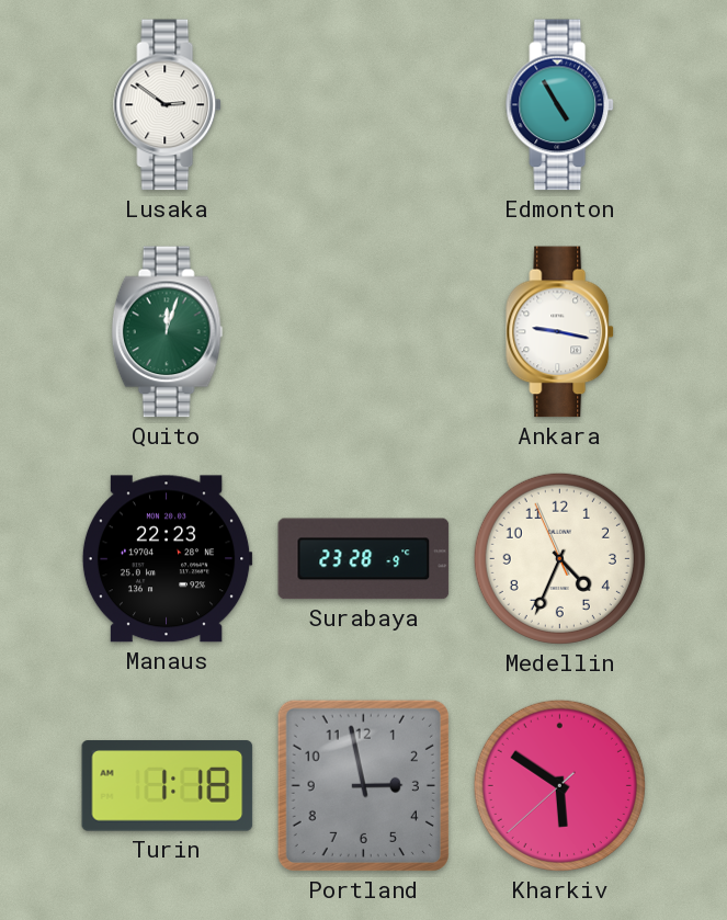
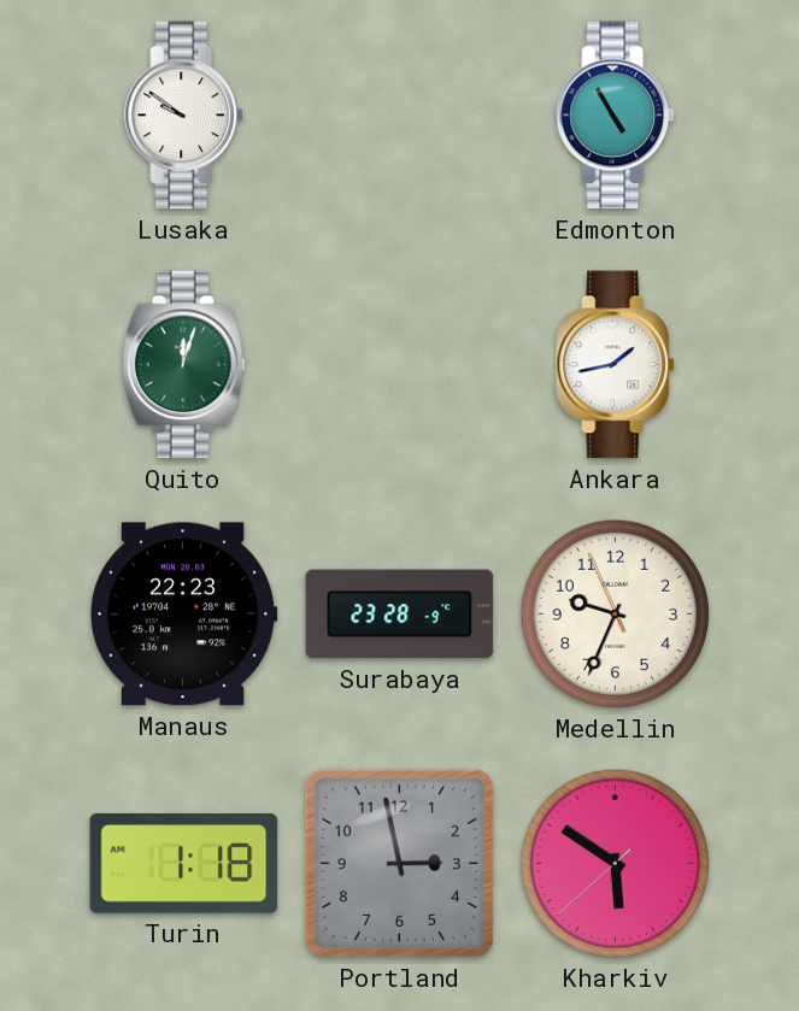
Lusaka: 2:51 -> 9:51
Ankara: 9:17 -> 1:43
Medellin: 4:33 -> 9:33
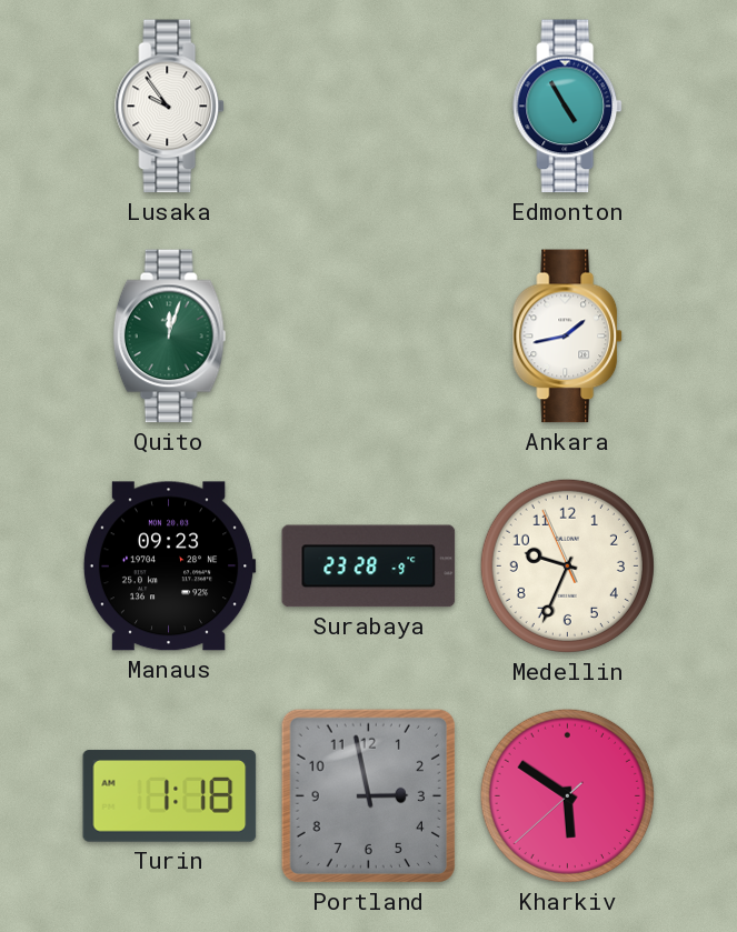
Lusaka: 9:51 -> 9:54
Manaus: 22:23 -> 09:23
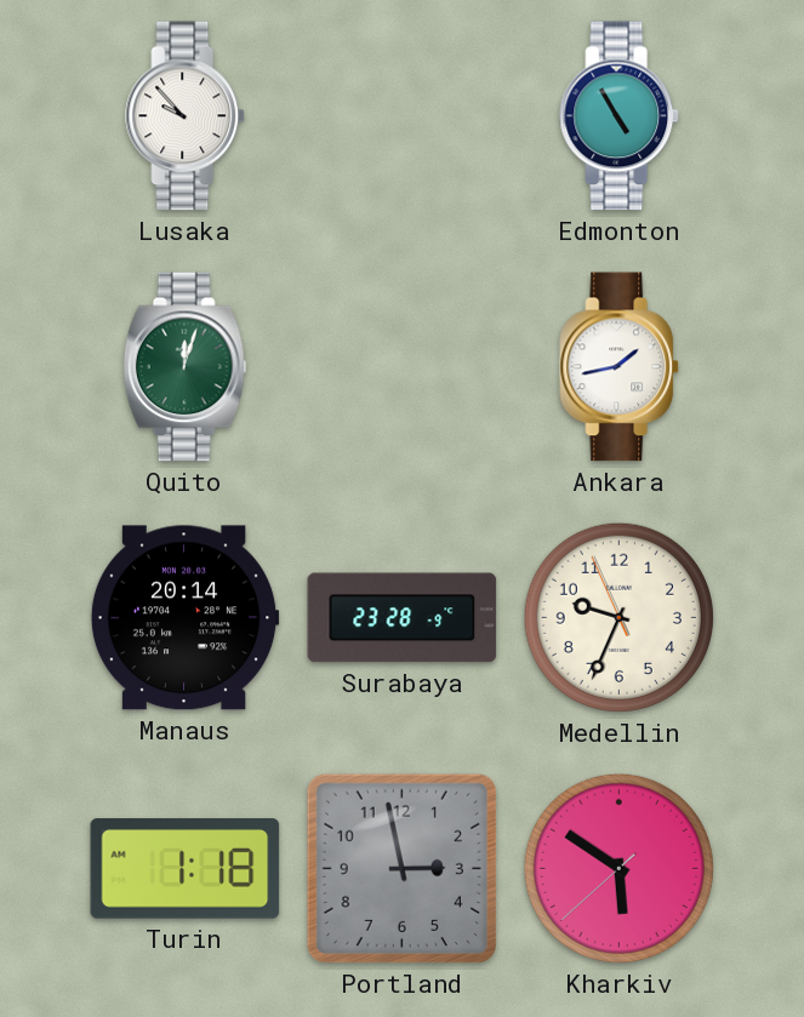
Lusaka: 9:54 -> 9:53
Manaus: 09:23 -> 20:14
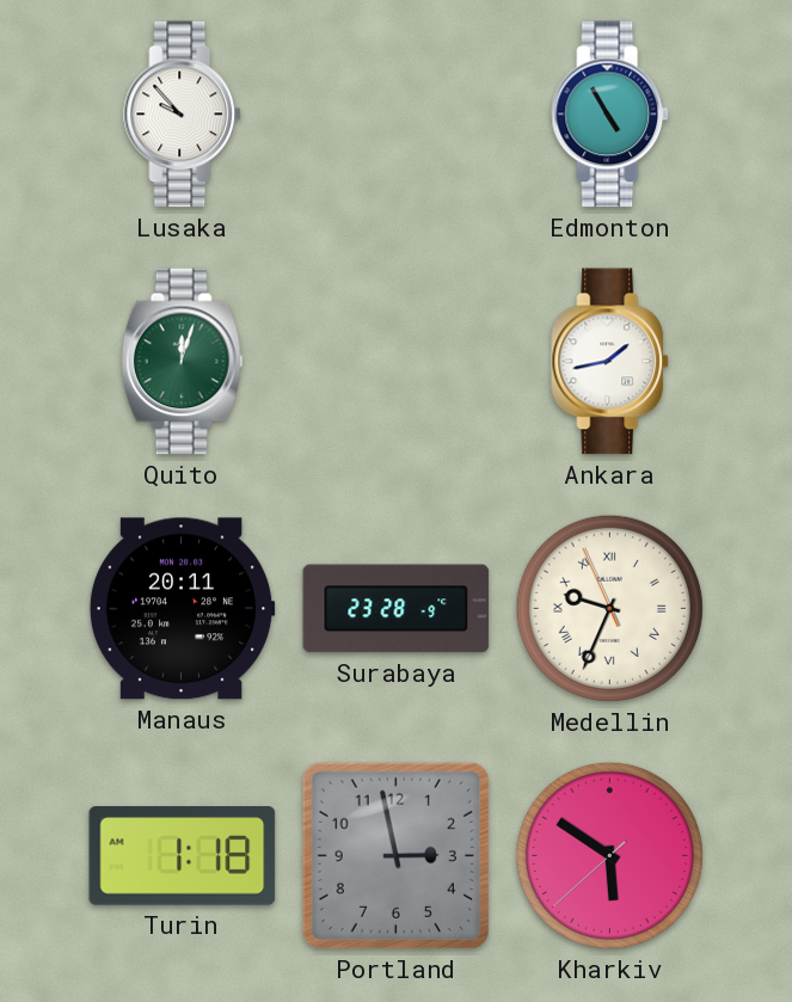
Manaus: 20:14 -> 20:11
Medellin numerals: Arabic -> Roman
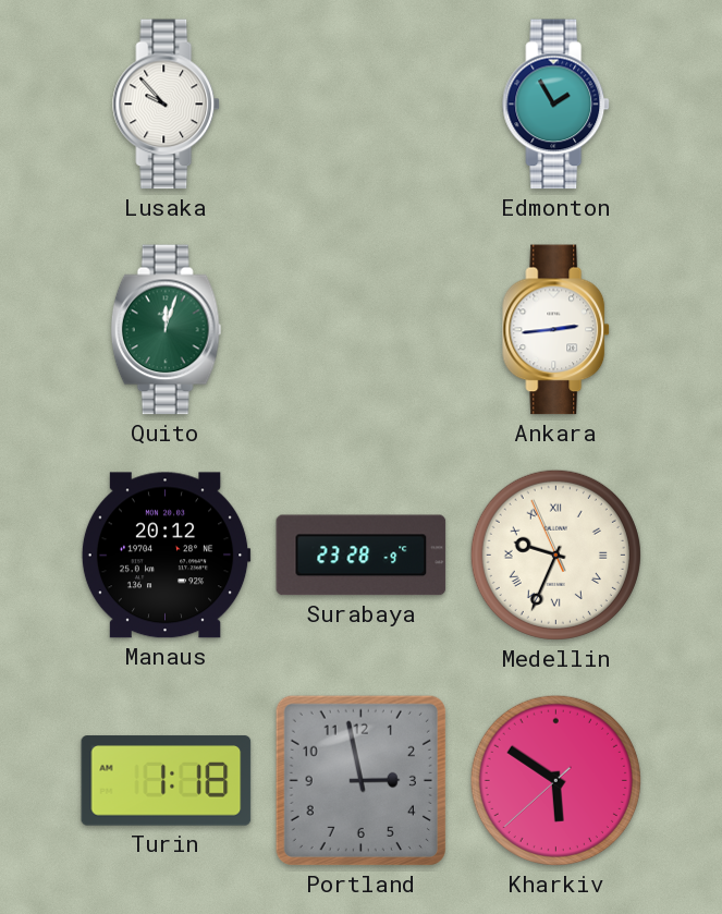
Edmonton: 4:55 -> 1:55
Ankara: 1:43 -> 2:44
Manaus: 20:11 -> 20:12
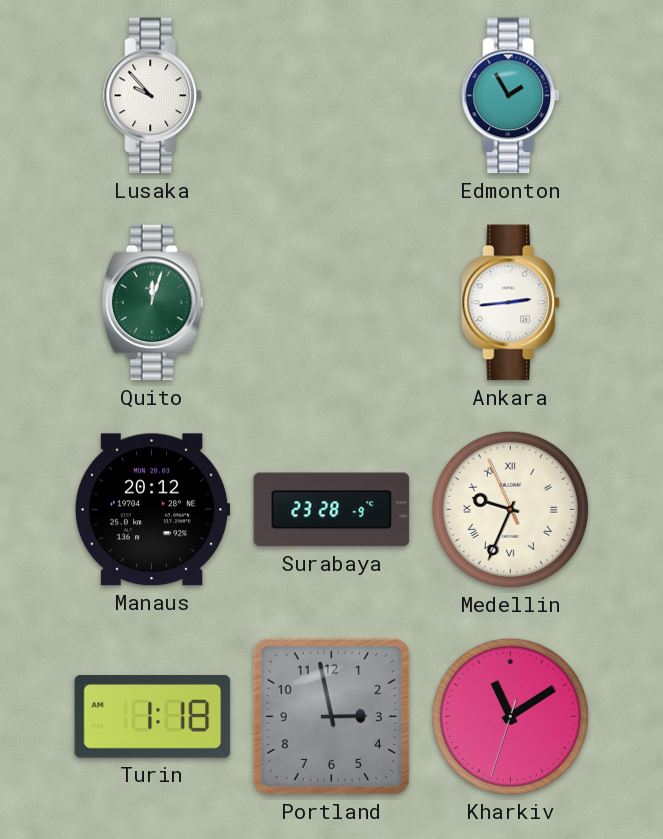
Kharkiv: 5:50 -> 11:09
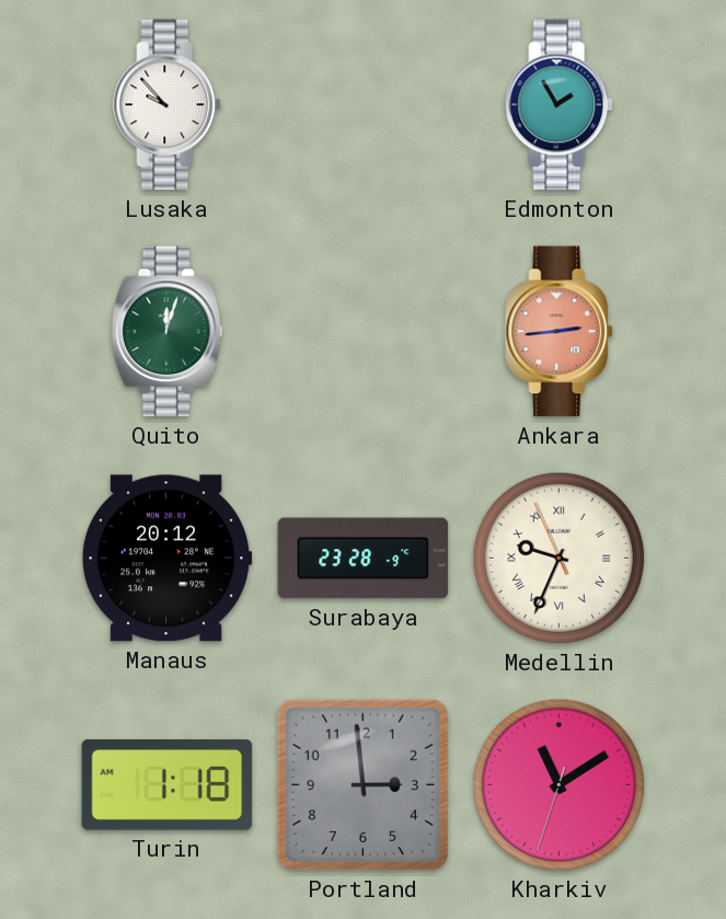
Ankara dial: white -> salmon
Portland: 2:58 -> 2:59
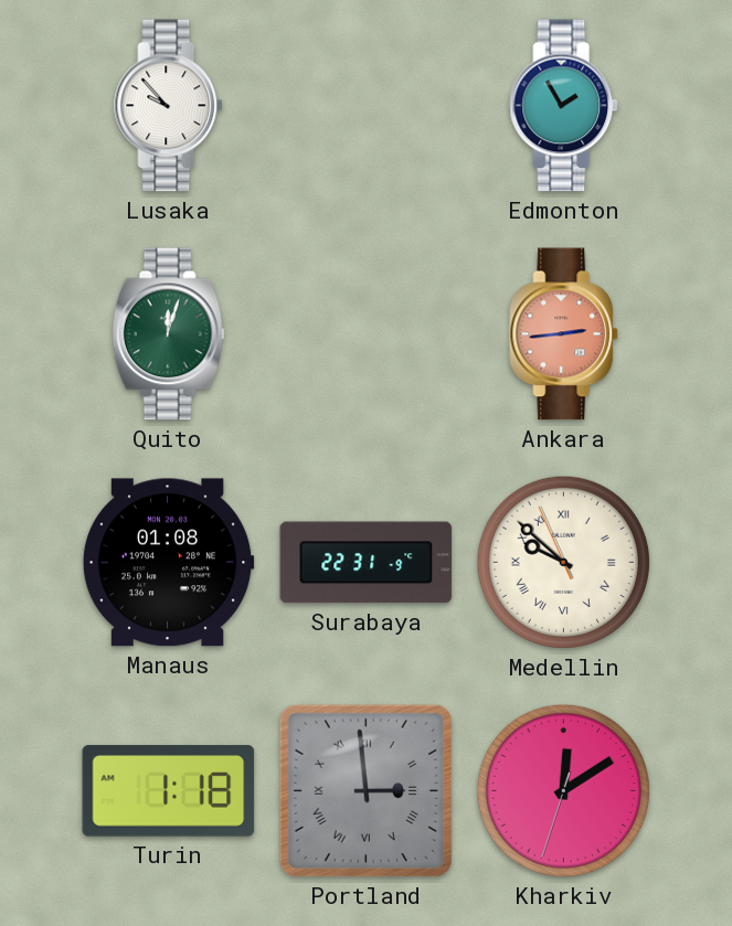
Manaus: 20:12 -> 01:08
Surabaya: 23:28 -> 22:31
Medellin: 9:33 -> 9:51
Portland numerals: Arabic -> Roman
Kharkiv: 11:09 -> 12:09
